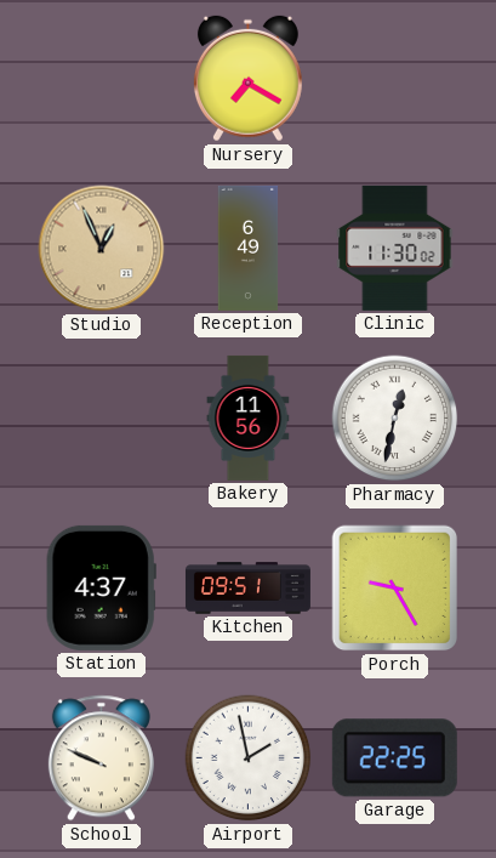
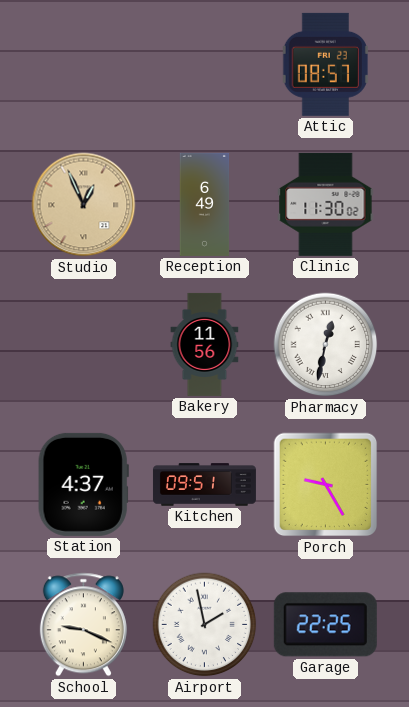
Nursery: 7:20 -> none
Attic: none -> 08:57
School: 9:49 -> 9:19
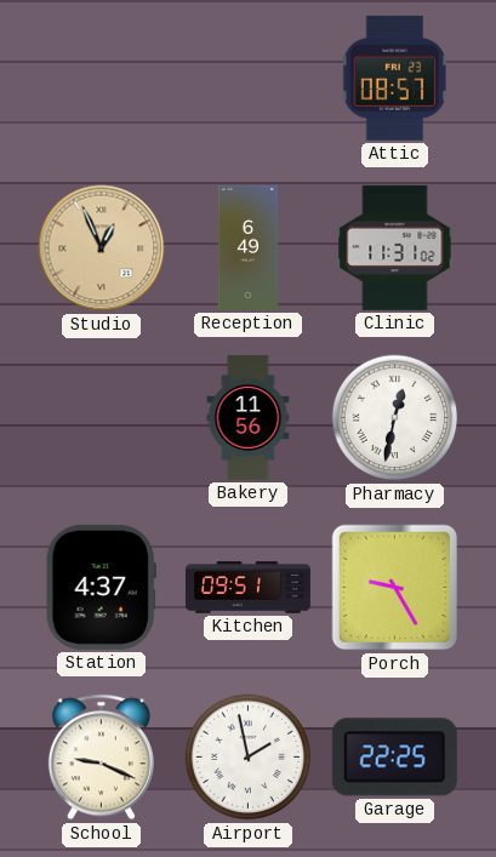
Clinic: 11:30 -> 11:31
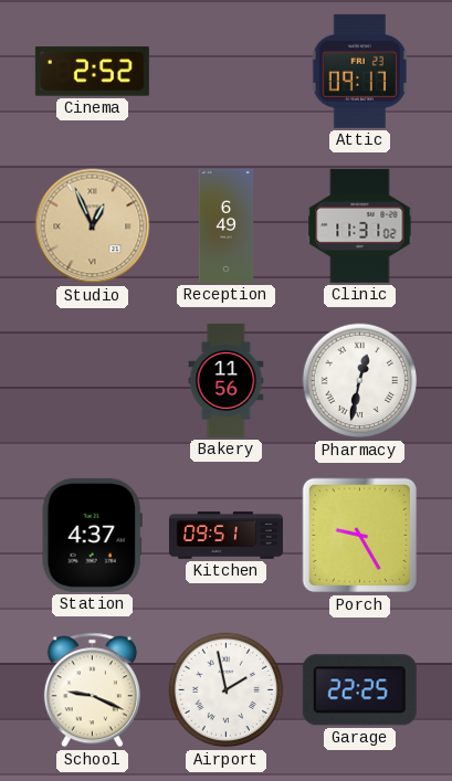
Cinema: none -> 2:52
Attic: 08:57 -> 09:17
